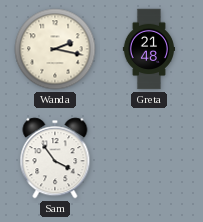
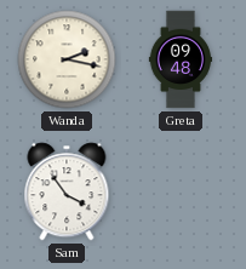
Greta: 21:48 -> 09:48
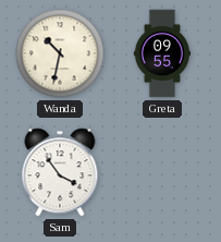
Wanda: 2:17 -> 10:32
Greta: 09:48 -> 09:55
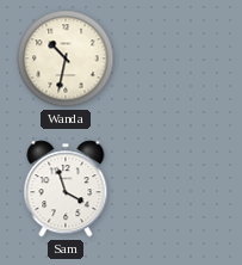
Greta: 09:55 -> none
Sam: 3:54 -> 3:57
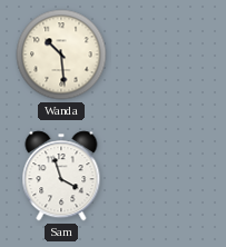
Wanda: 10:32 -> 10:29
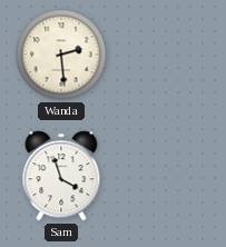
Wanda: 10:29 -> 2:29
